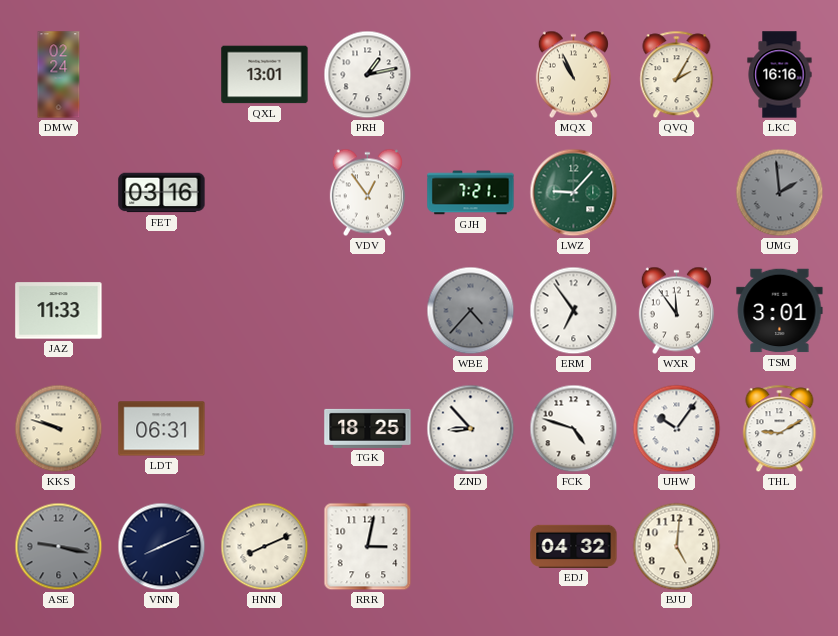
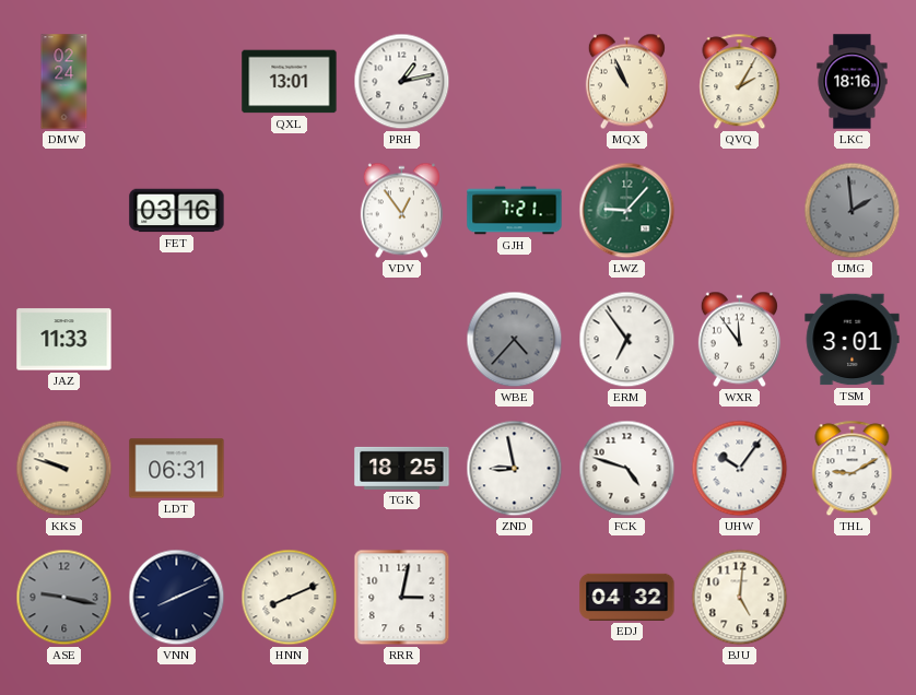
LKC: 16:16 -> 18:16
ZND: 8:53 -> 8:58
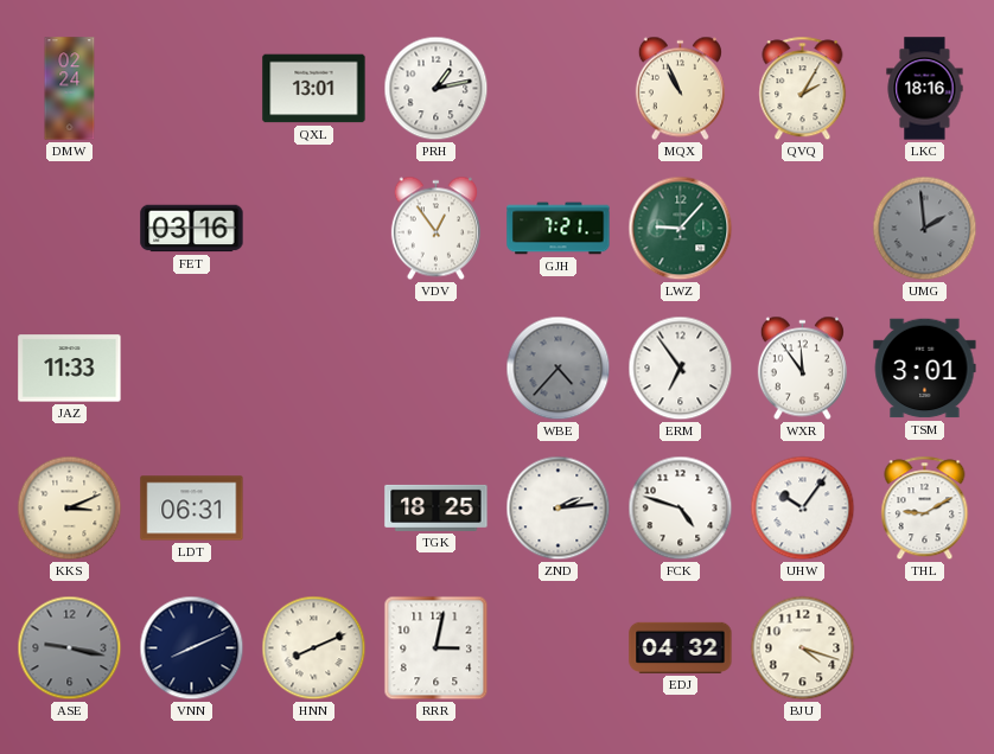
KKS: 9:48 -> 3:11
ZND: 8:58 -> 2:14
BJU: 5:01 -> 4:18
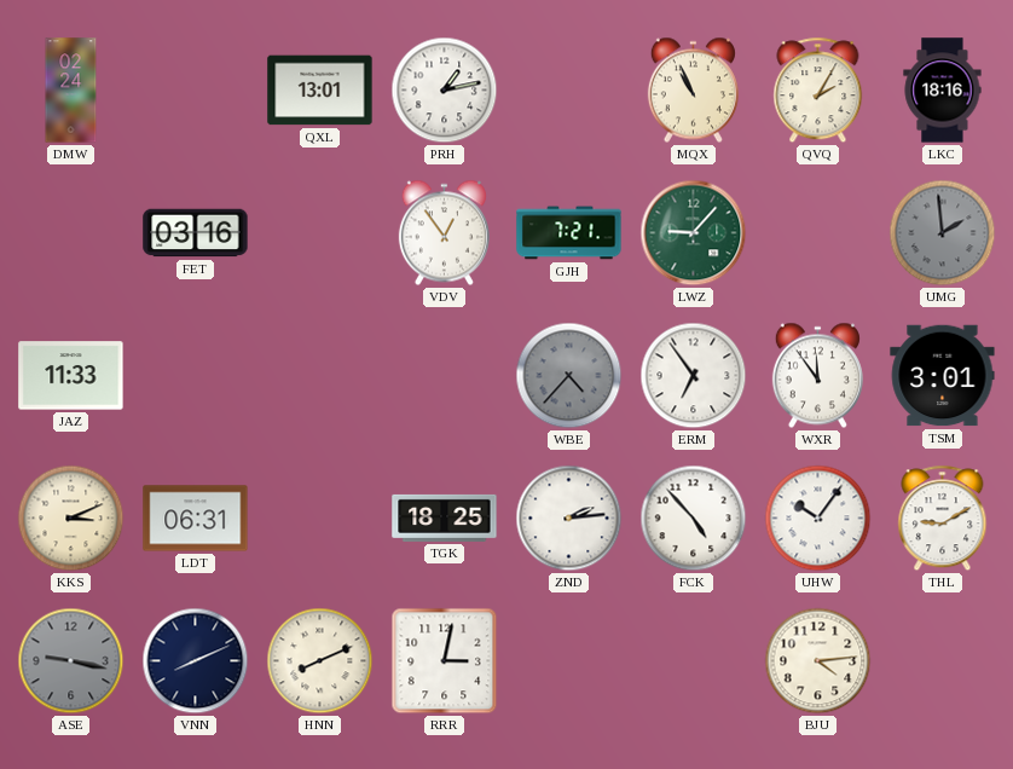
FCK: 4:48 -> 4:53
EDJ: 04:32 -> none
BJU: 4:18 -> 4:14
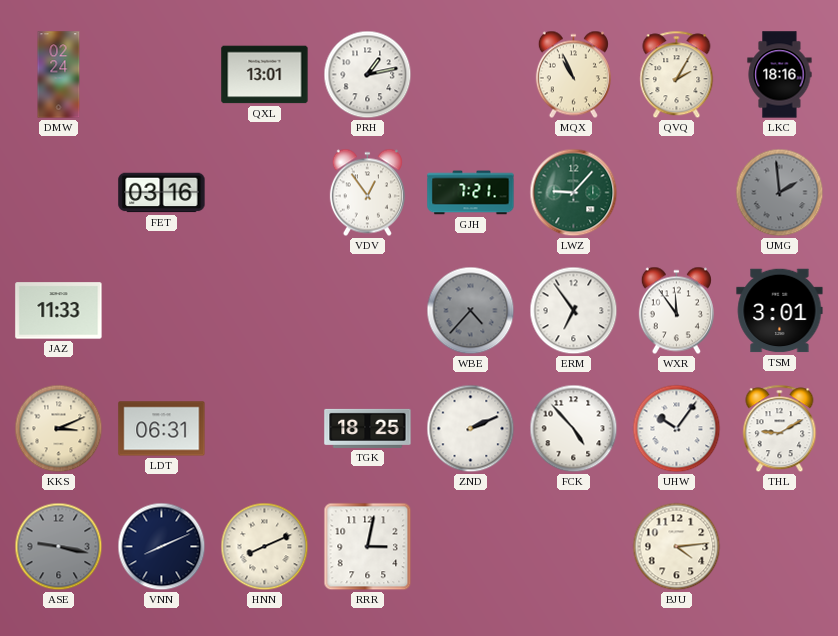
ZND: 2:14 -> 2:11
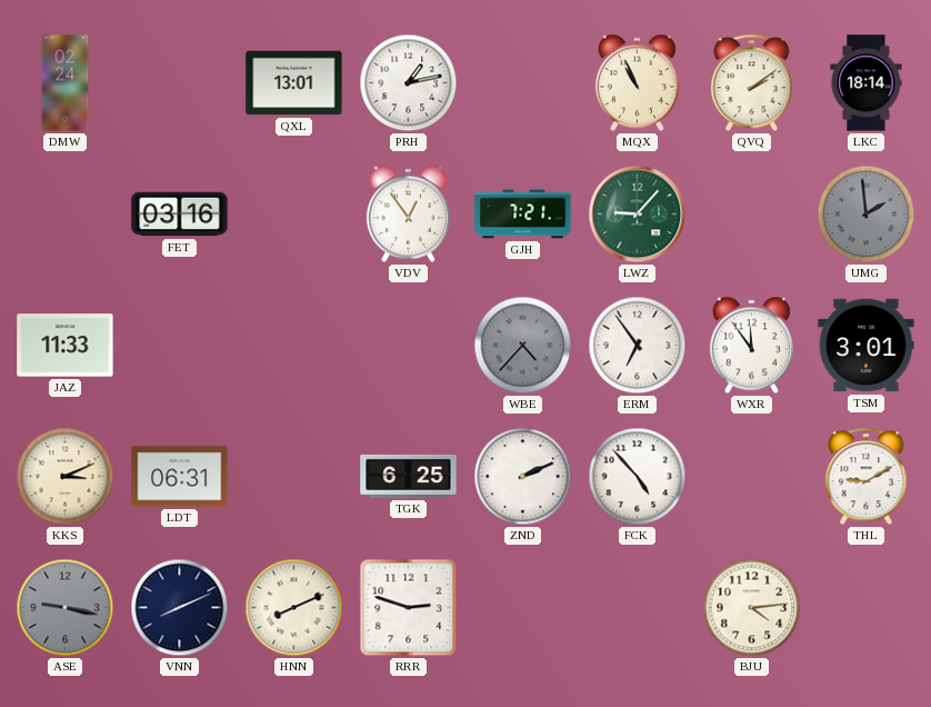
QVQ: 2:05 -> 2:09
LKC: 18:16 -> 18:14
TGK: 18:25 -> 6:25
UHW: 10:06 -> none
RRR: 3:02 -> 2:48
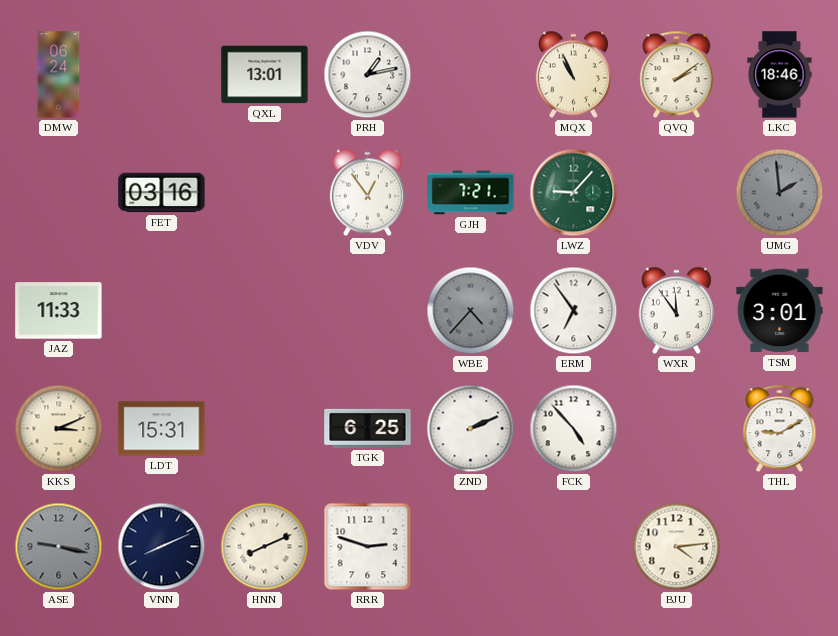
DMW: 02:24 -> 06:24
LKC: 18:14 -> 18:46
LDT: 06:31 -> 15:31
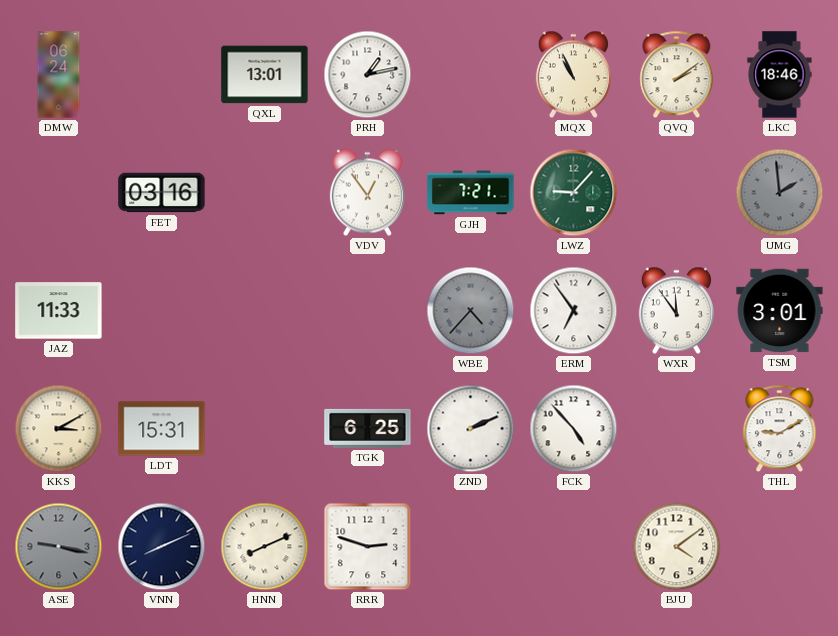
KKS: 3:11 -> 3:10
BJU: 4:14 -> 4:09
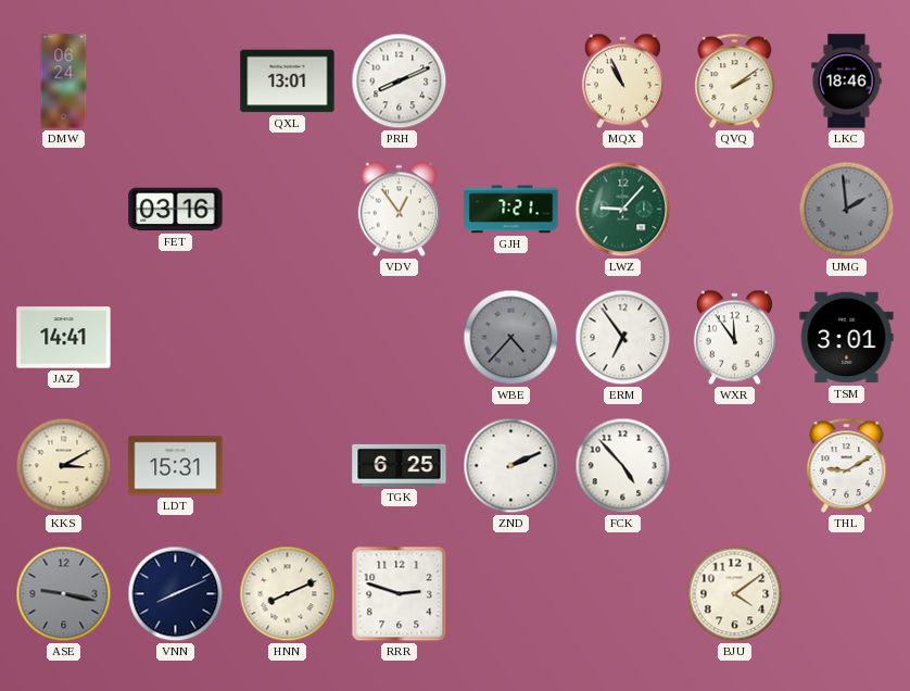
PRH: 1:13 -> 8:11
JAZ: 11:33 -> 14:41
